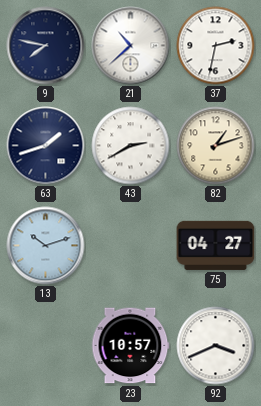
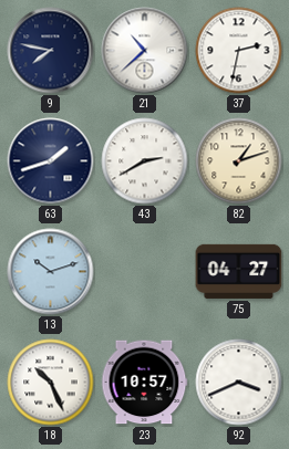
18: none -> 10:26
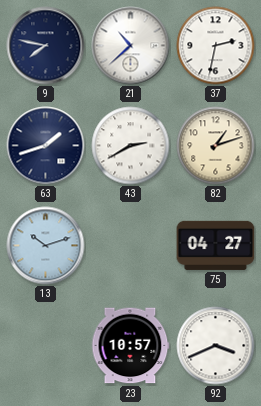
18: 10:26 -> none
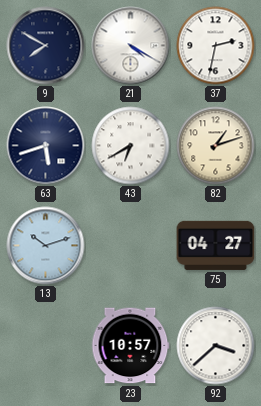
9: 7:47 -> 7:50
21: 10:38 -> 4:20
63: 1:42 -> 5:42
43: 2:40 -> 6:40
92: 3:41 -> 3:38
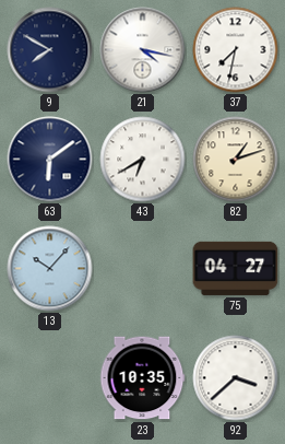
21: 4:20 -> 4:17
37: 2:32 -> 7:32
63: 5:42 -> 6:09
13: 10:12 -> 10:07
23: 10:57 -> 10:35
